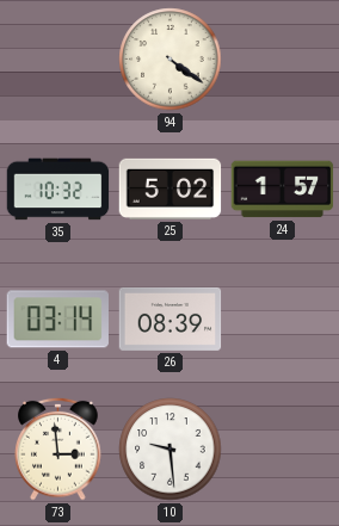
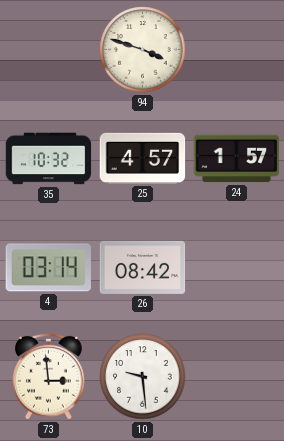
94: 4:21 -> 3:48
25: 5:02 -> 4:57
26: 08:39 -> 08:42
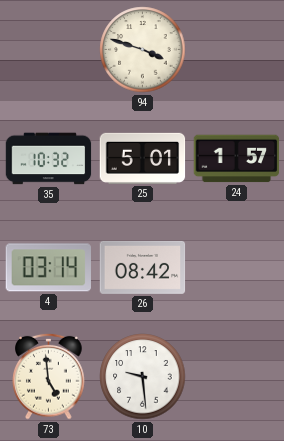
25: 4:57 -> 5:01
73: 2:59 -> 4:59
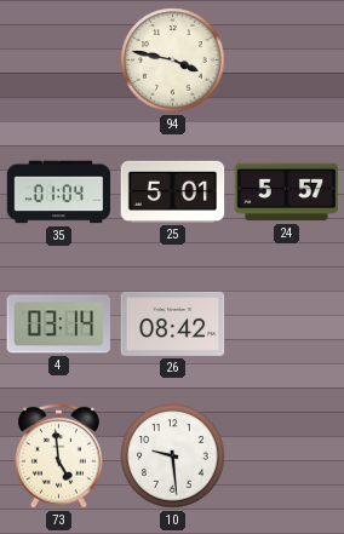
94: 3:48 -> 3:47
35: 10:32 -> 01:04
24: 1:57 -> 5:57
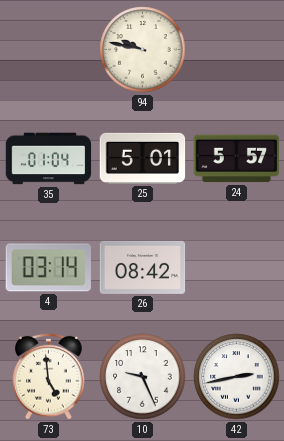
94: 3:47 -> 9:47
10: 9:29 -> 9:26
42: none -> 2:43
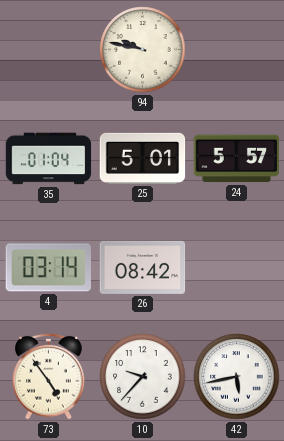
73: 4:59 -> 4:54
10: 9:26 -> 9:37
42: 2:43 -> 5:43
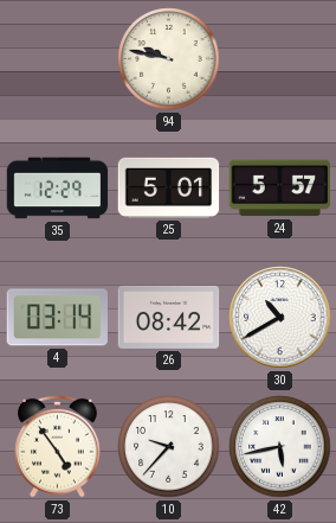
35: 01:04 -> 12:29
30: none -> 10:40
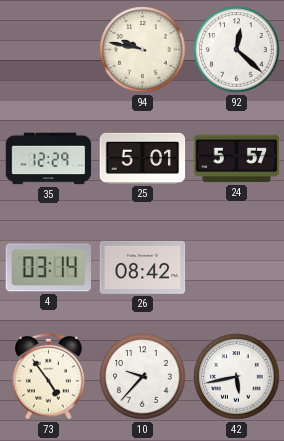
92: none -> 12:22
30: 10:40 -> none
